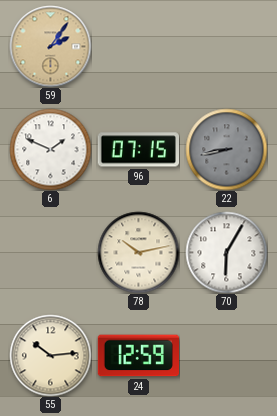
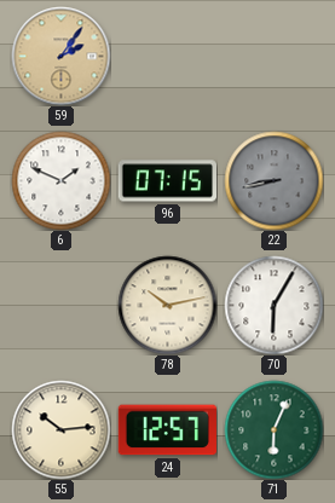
24: 12:59 -> 12:57
71: none -> 6:04
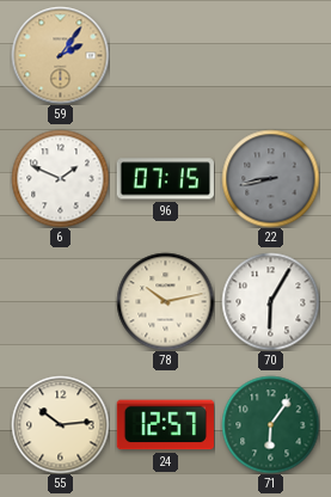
71: 6:04 -> 6:06
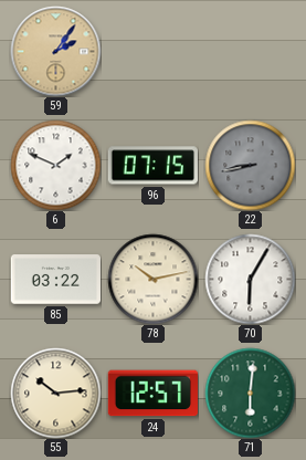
85: none -> 03:22
71: 6:06 -> 6:01
